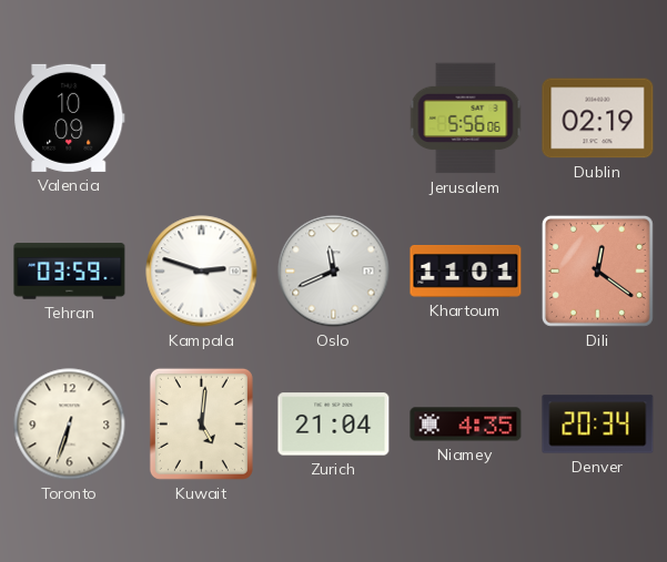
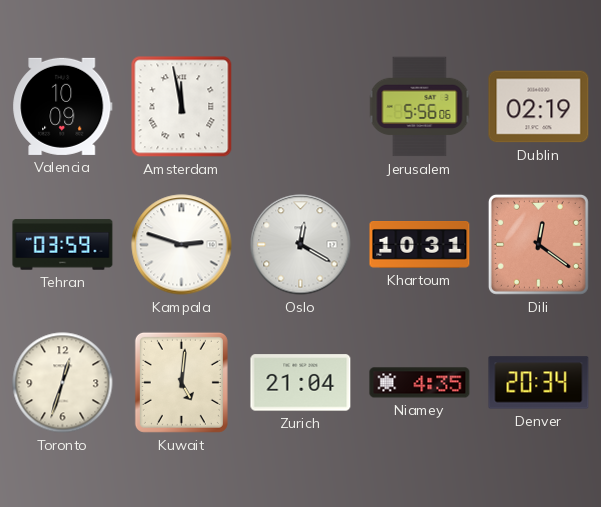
Amsterdam: none -> 11:58
Oslo: 11:41 -> 12:20
Khartoum: 11:01 -> 10:31
Toronto: 6:33 -> 12:33
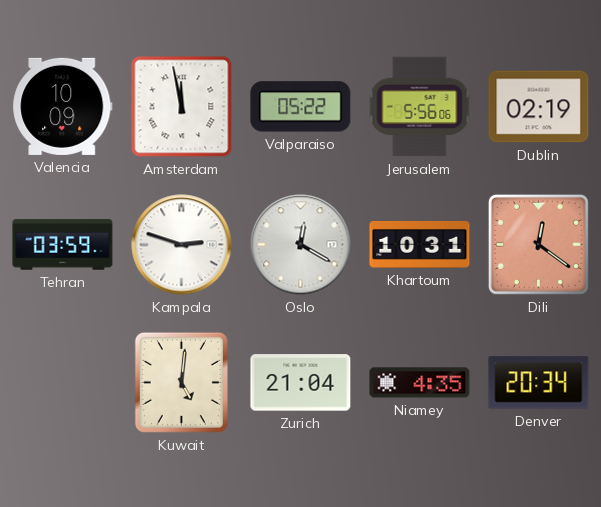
Valparaiso: none -> 05:22
Toronto: 12:33 -> none
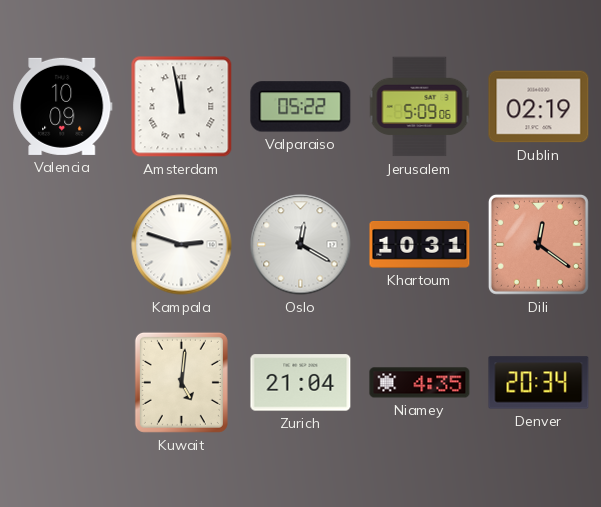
Jerusalem: 5:56 -> 5:09
Tehran: 03:59 -> none
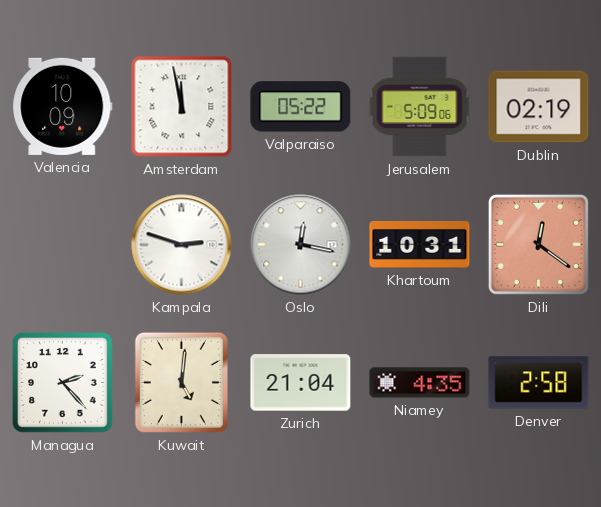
Oslo: 12:20 -> 12:17
Managua: none -> 2:23
Denver: 20:34 -> 2:58
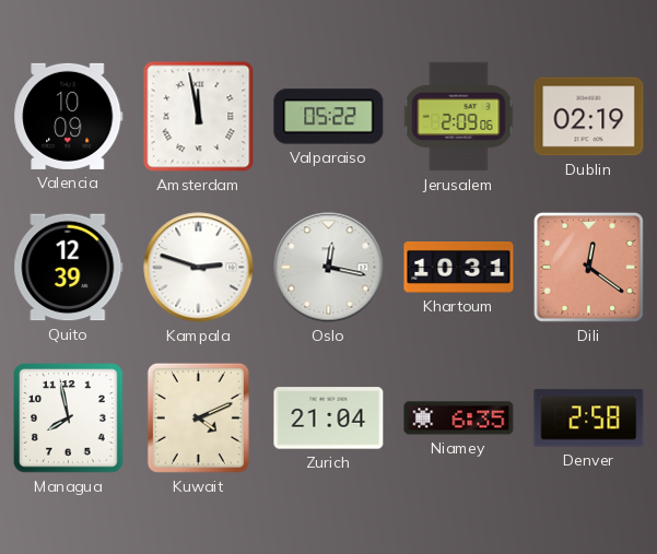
Jerusalem: 5:09 -> 2:09
Quito: none -> 12:39
Managua: 2:23 -> 7:58
Kuwait: 5:01 -> 4:11
Niamey: 4:35 -> 6:35
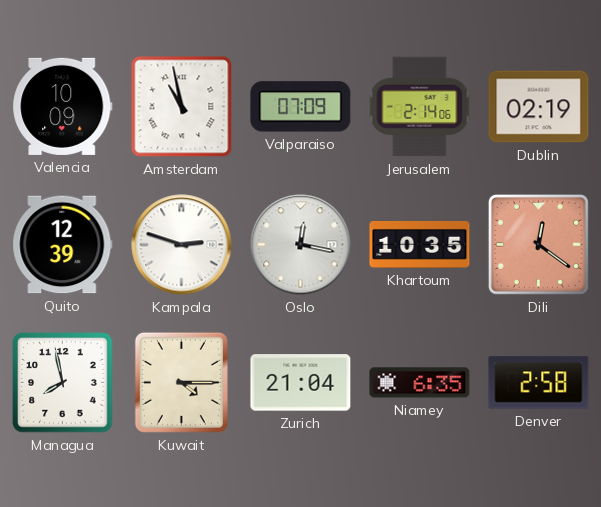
Amsterdam: 11:58 -> 10:58
Valparaiso: 05:22 -> 07:09
Jerusalem: 2:09 -> 2:14
Khartoum: 10:31 -> 10:35
Kuwait: 4:11 -> 4:15
